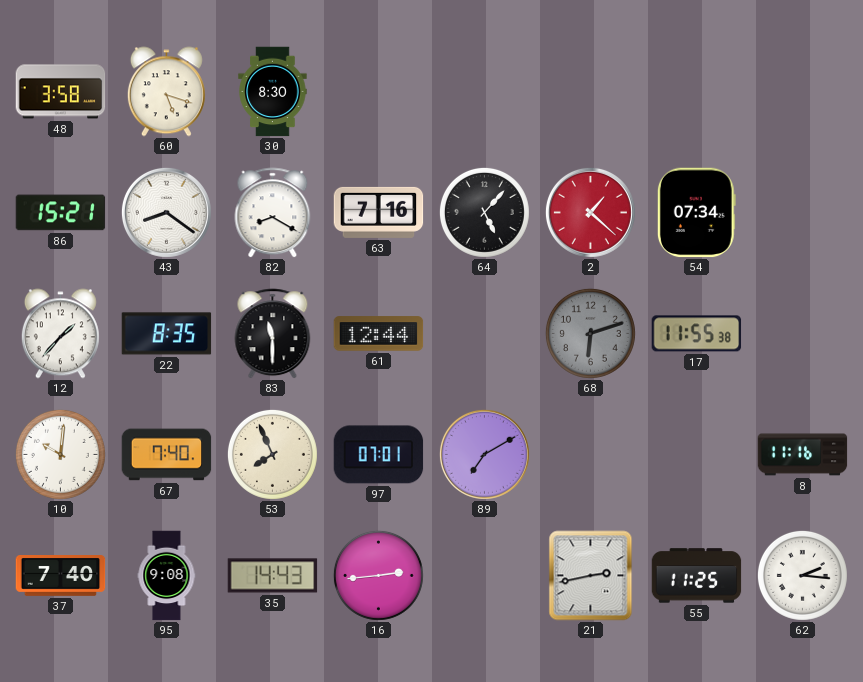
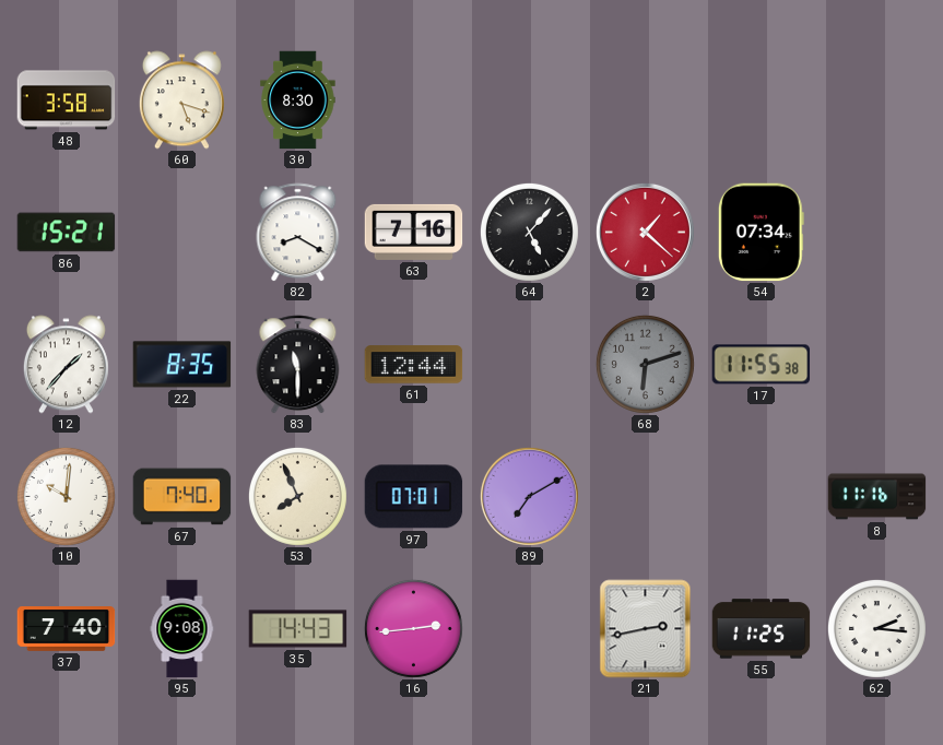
43: 8:21 -> none
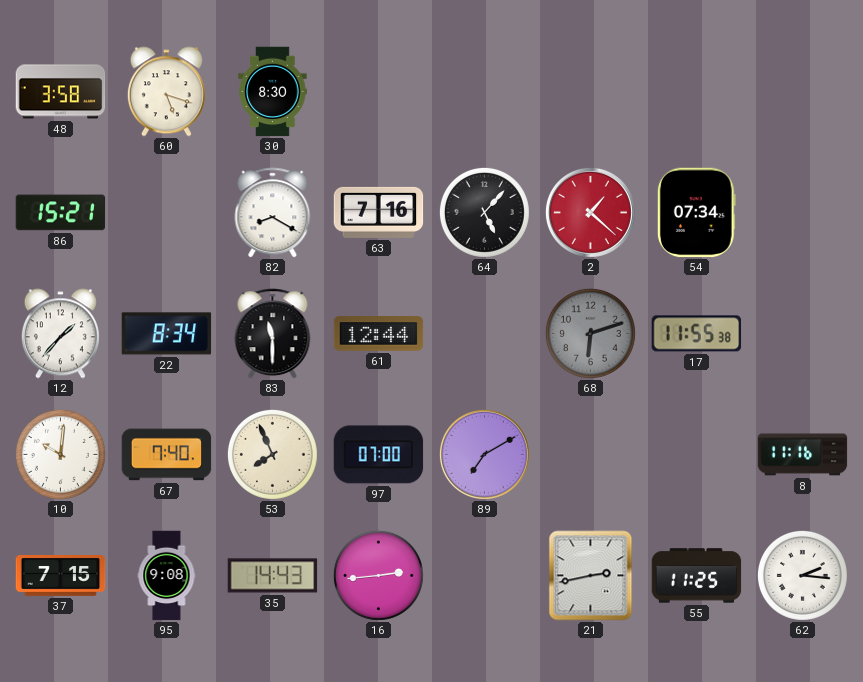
22: 8:35 -> 8:34
97: 07:01 -> 07:00
37: 7:40 -> 7:15
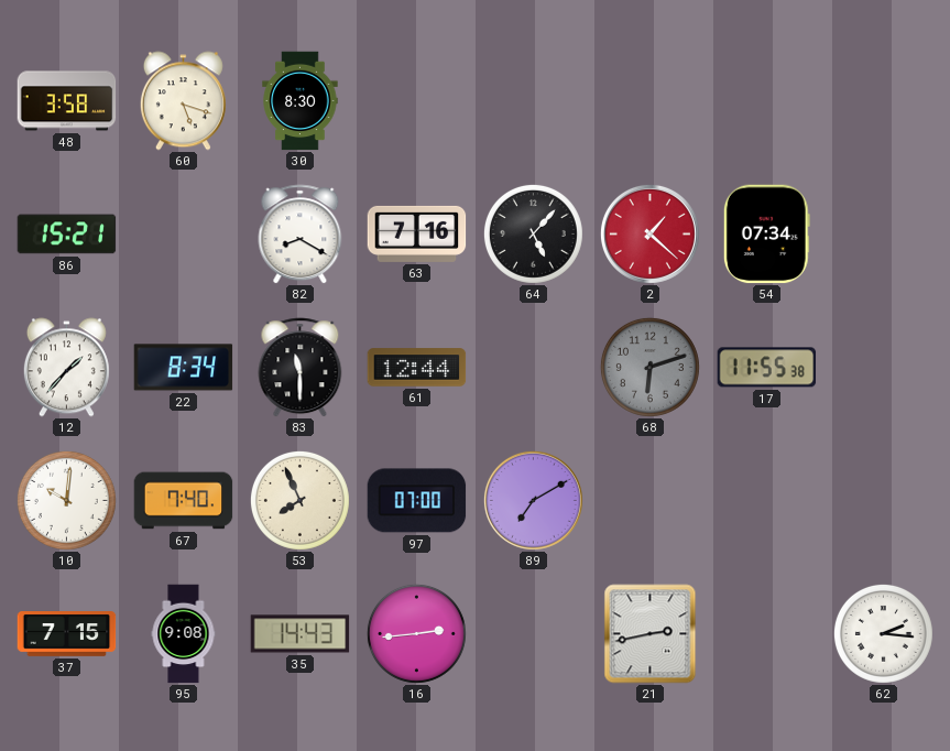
8: 11:16 -> none
55: 11:25 -> none
